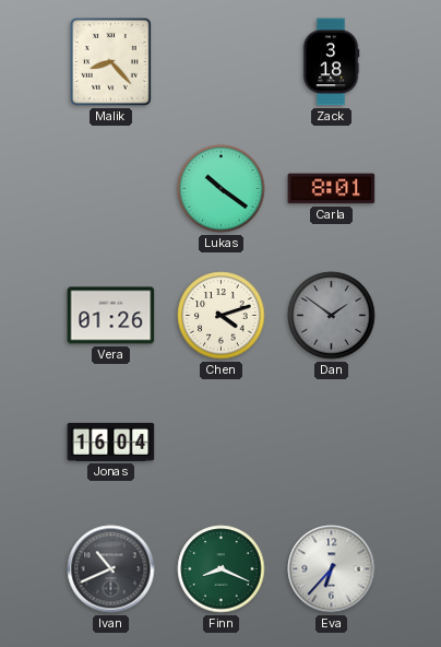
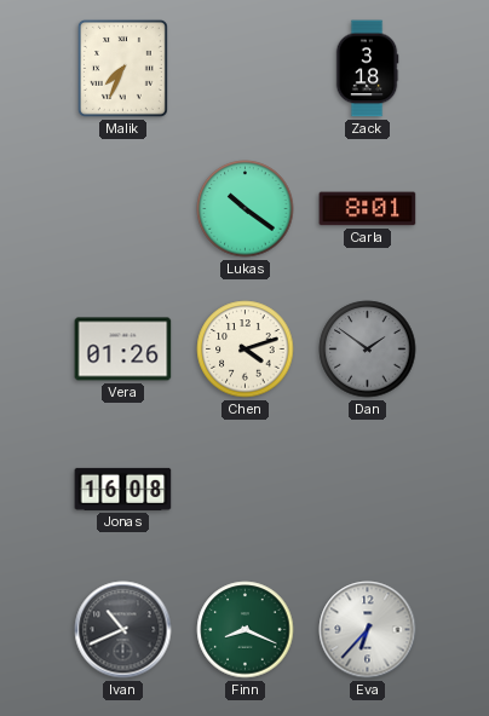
Malik: 8:23 -> 7:34
Jonas: 16:04 -> 16:08
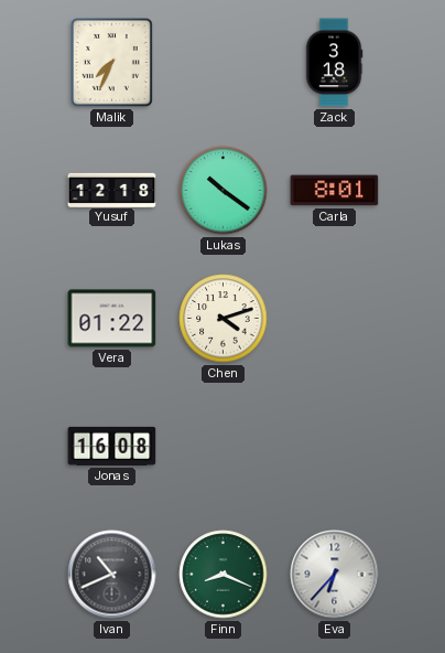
Yusuf: none -> 12:18
Vera: 01:26 -> 01:22
Dan: 1:51 -> none
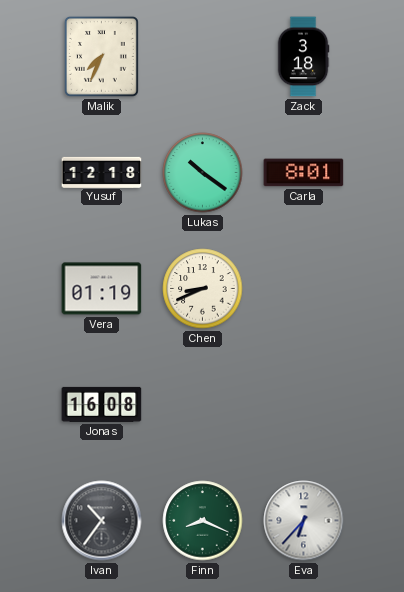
Vera: 01:22 -> 01:19
Chen: 4:12 -> 8:41
Ivan: 10:41 -> 10:36
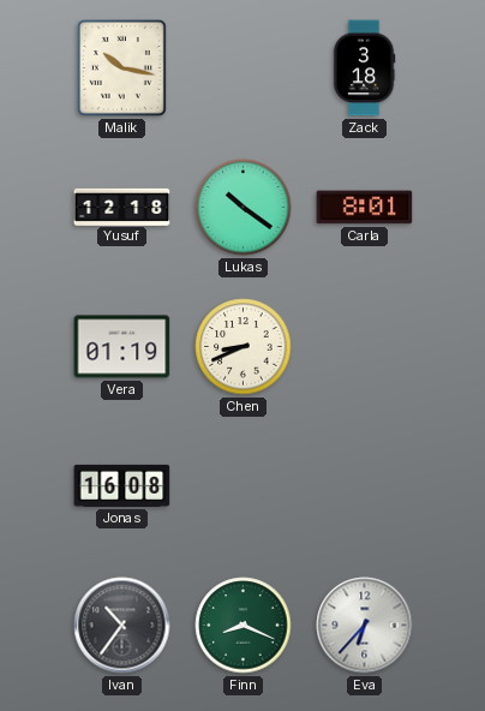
Malik: 7:34 -> 10:17
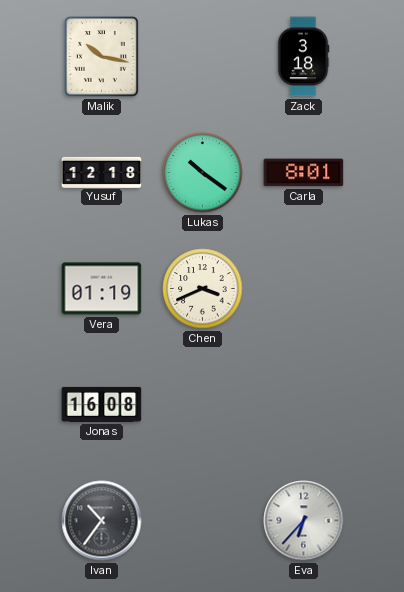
Chen: 8:41 -> 3:41
Finn: 8:19 -> none
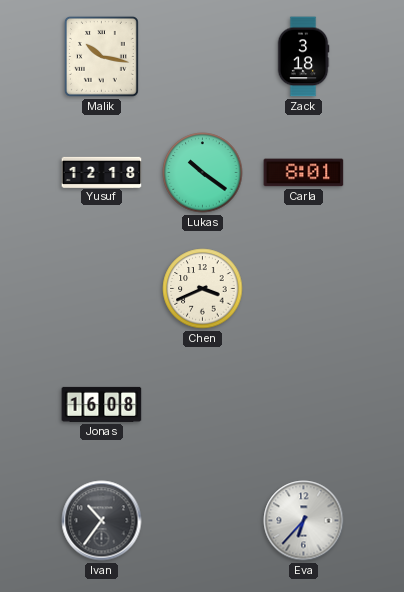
Vera: 01:19 -> none
